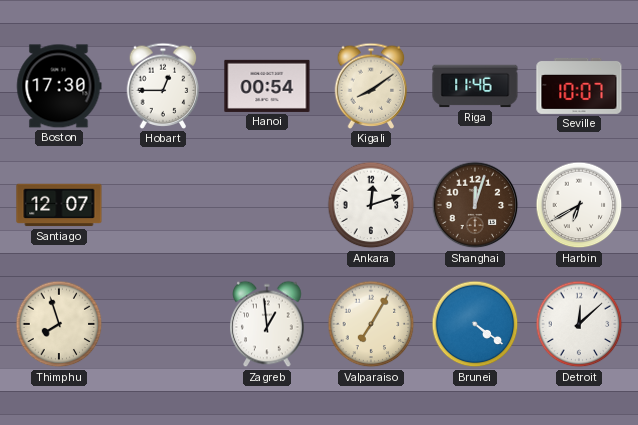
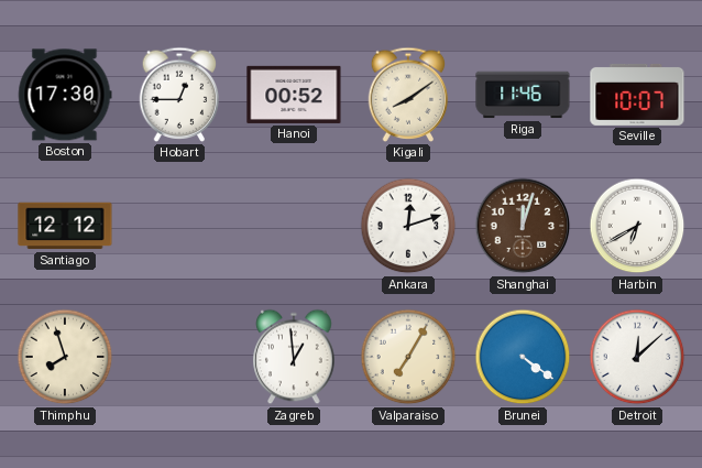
Hanoi: 00:54 -> 00:52
Santiago: 12:07 -> 12:12
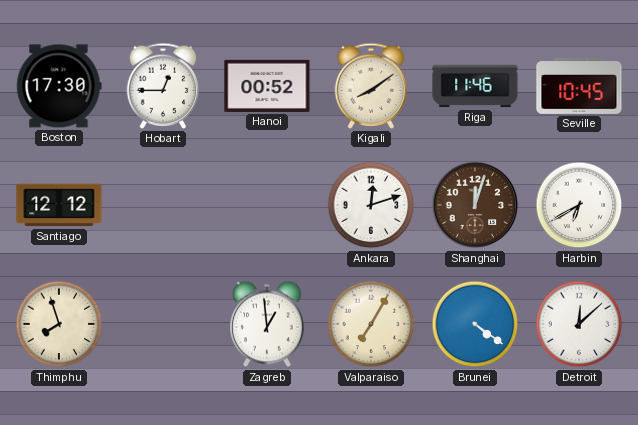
Seville: 10:07 -> 10:45
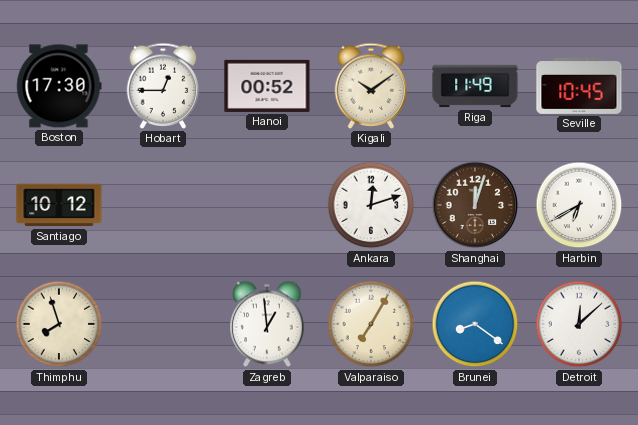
Kigali: 8:09 -> 10:09
Riga: 11:46 -> 11:49
Santiago: 12:12 -> 10:12
Brunei: 4:21 -> 8:21
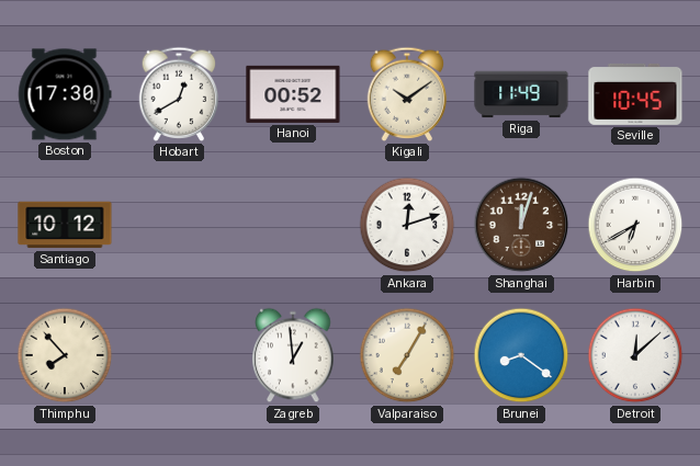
Hobart: 12:45 -> 12:40
Thimphu: 7:57 -> 7:53
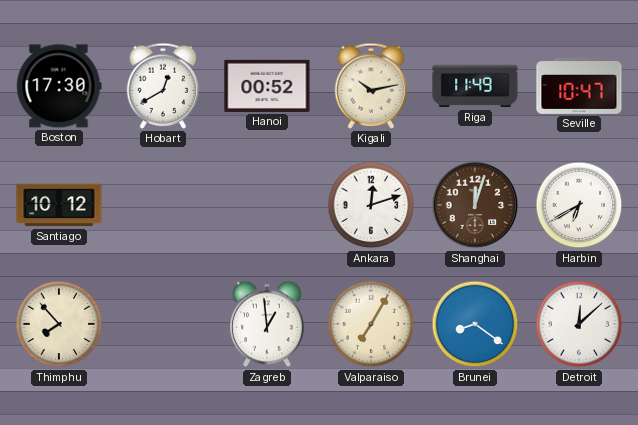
Kigali: 10:09 -> 10:13
Seville: 10:45 -> 10:47
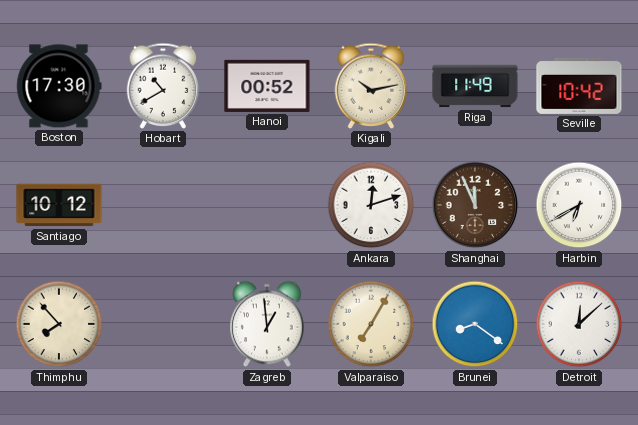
Hobart: 12:40 -> 10:40
Seville: 10:47 -> 10:42
Shanghai: 12:03 -> 11:56
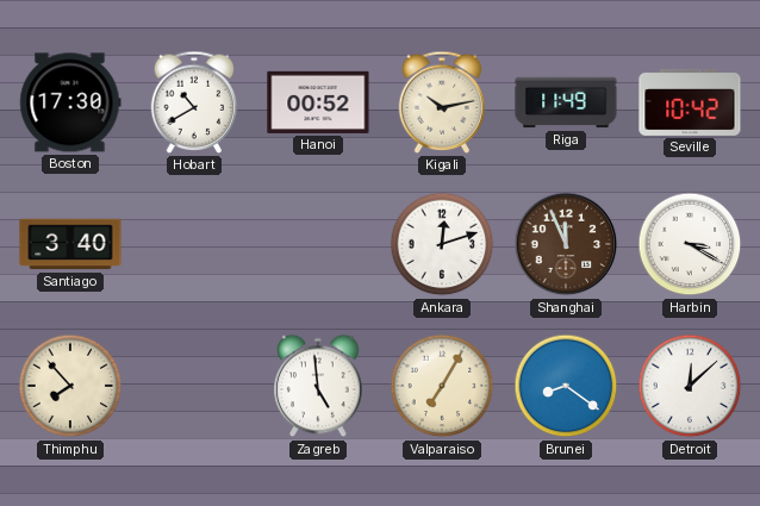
Santiago: 10:12 -> 3:40
Harbin: 6:40 -> 3:20
Zagreb: 12:59 -> 4:59
